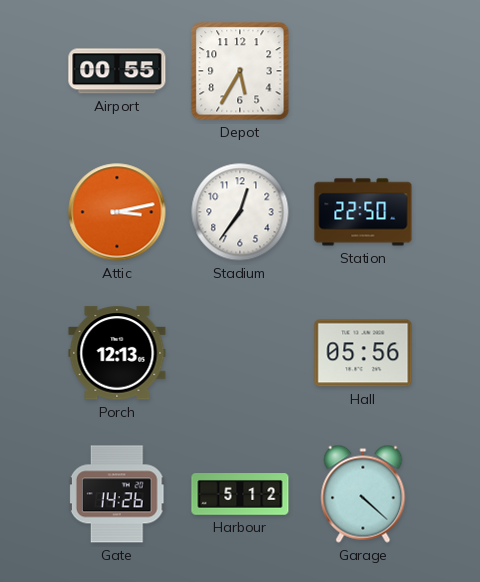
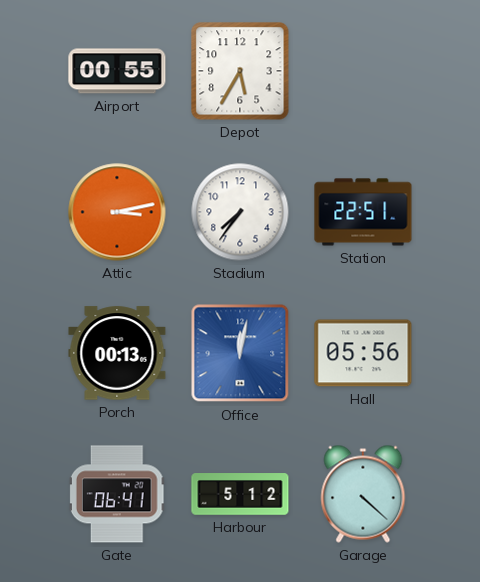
Stadium: 12:36 -> 7:36
Station: 22:50 -> 22:51
Porch: 12:13 -> 00:13
Office: none -> 12:02
Gate: 14:26 -> 06:41
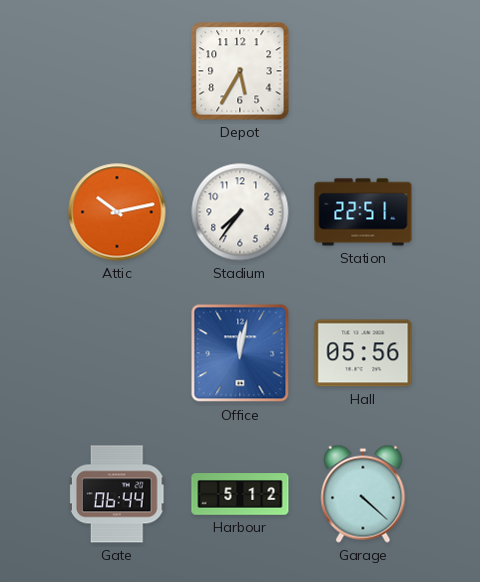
Airport: 00:55 -> none
Attic: 3:13 -> 10:13
Porch: 00:13 -> none
Gate: 06:41 -> 06:44
